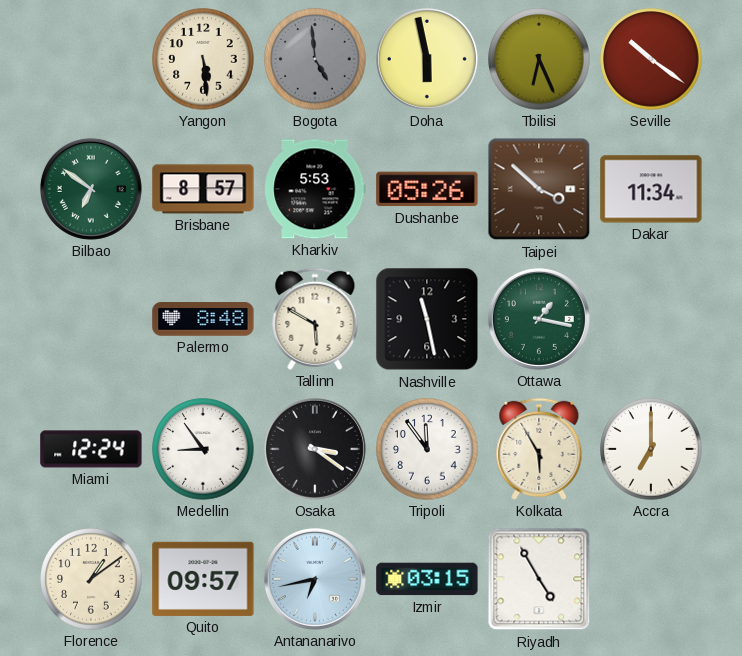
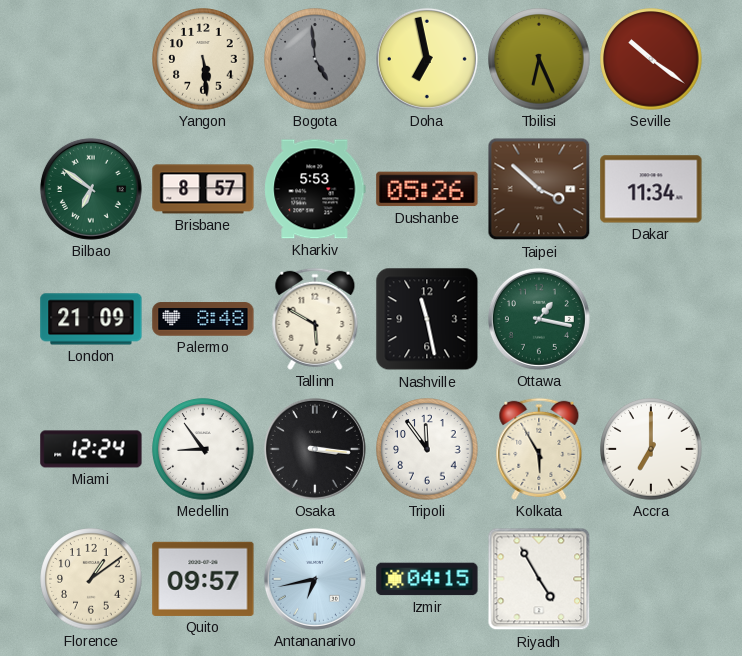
Doha: 5:58 -> 6:58
London: none -> 21:09
Osaka: 3:21 -> 3:16
Izmir: 03:15 -> 04:15
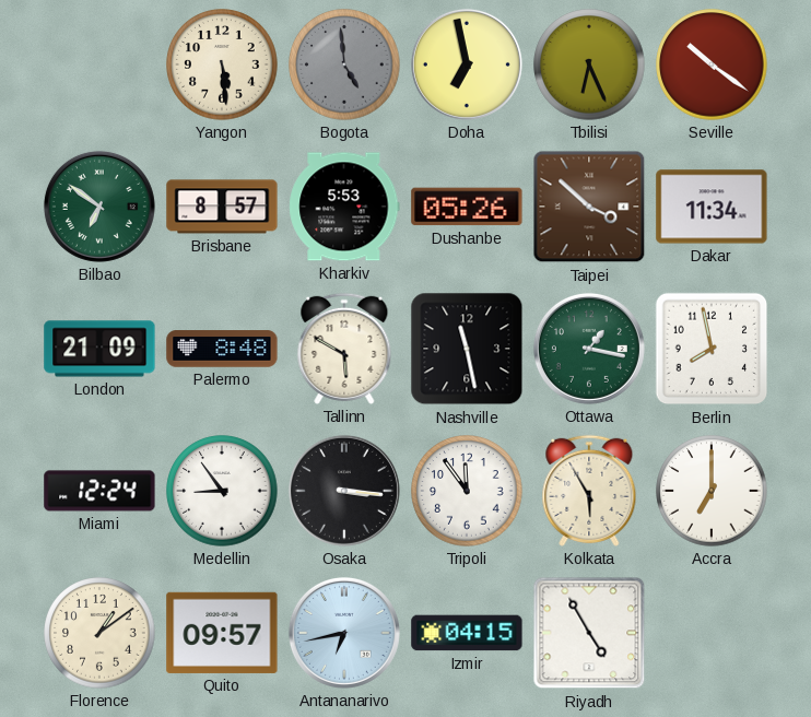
Berlin: none -> 7:58
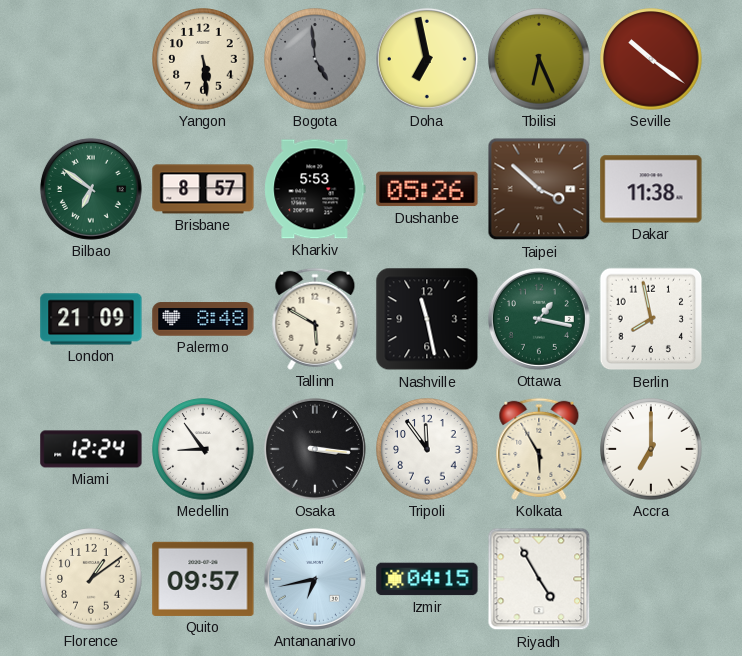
Dakar: 11:34 -> 11:38
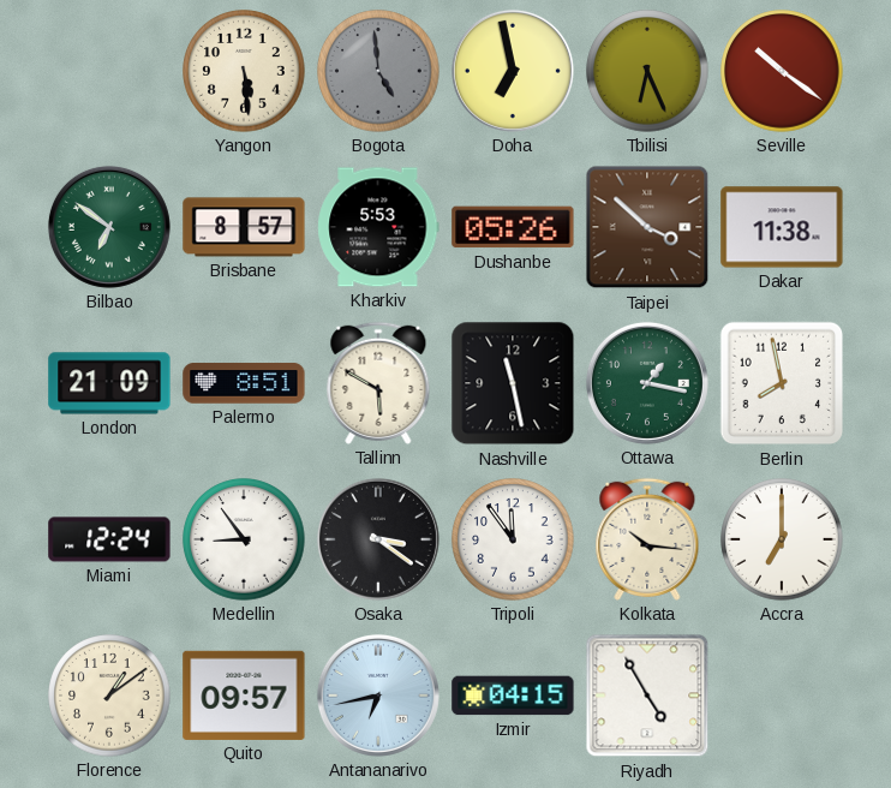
Palermo: 8:48 -> 8:51
Osaka: 3:16 -> 3:21
Kolkata: 5:55 -> 10:16
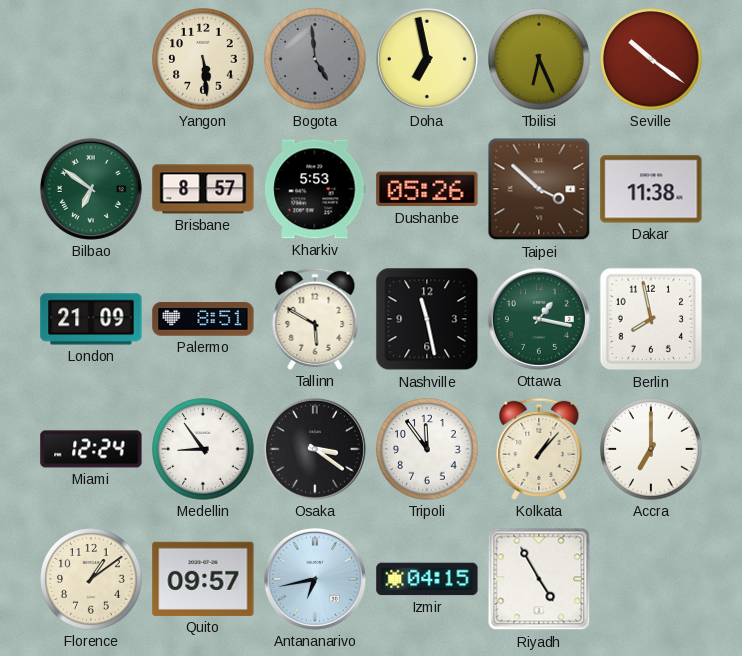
Kolkata: 10:16 -> 1:07
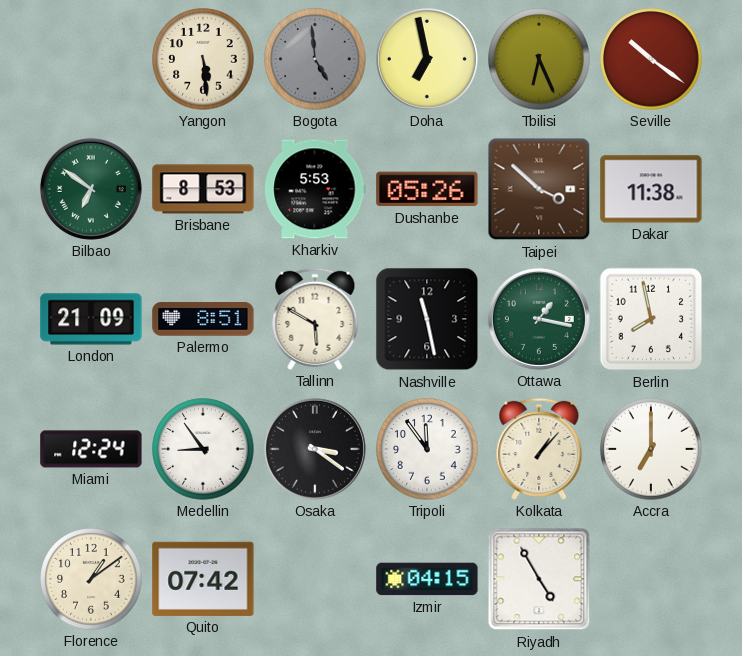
Brisbane: 8:57 -> 8:53
Quito: 09:57 -> 07:42
Antananarivo: 6:43 -> none
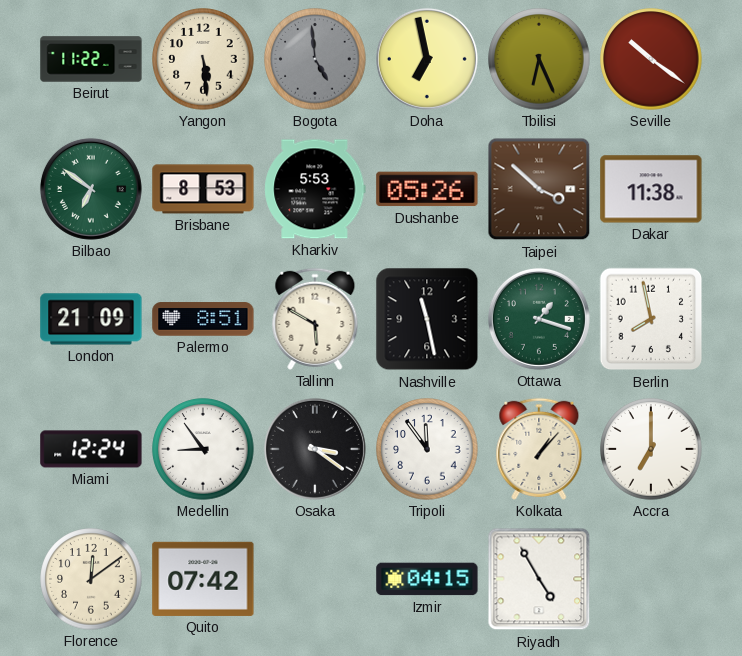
Beirut: none -> 11:22
Ottawa: 1:17 -> 1:18
Florence: 1:09 -> 12:09
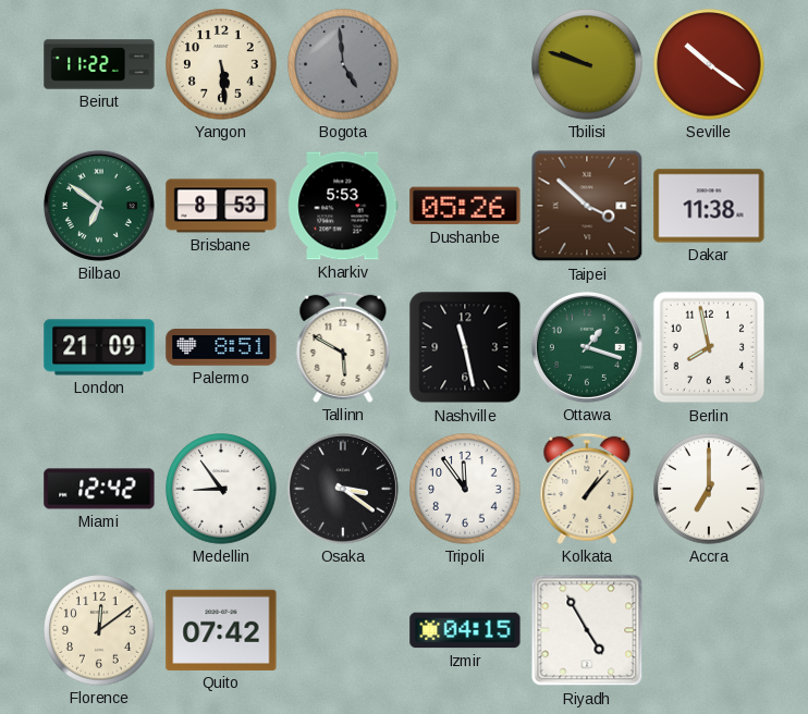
Doha: 6:58 -> none
Tbilisi: 6:26 -> 9:48
Miami: 12:24 -> 12:42
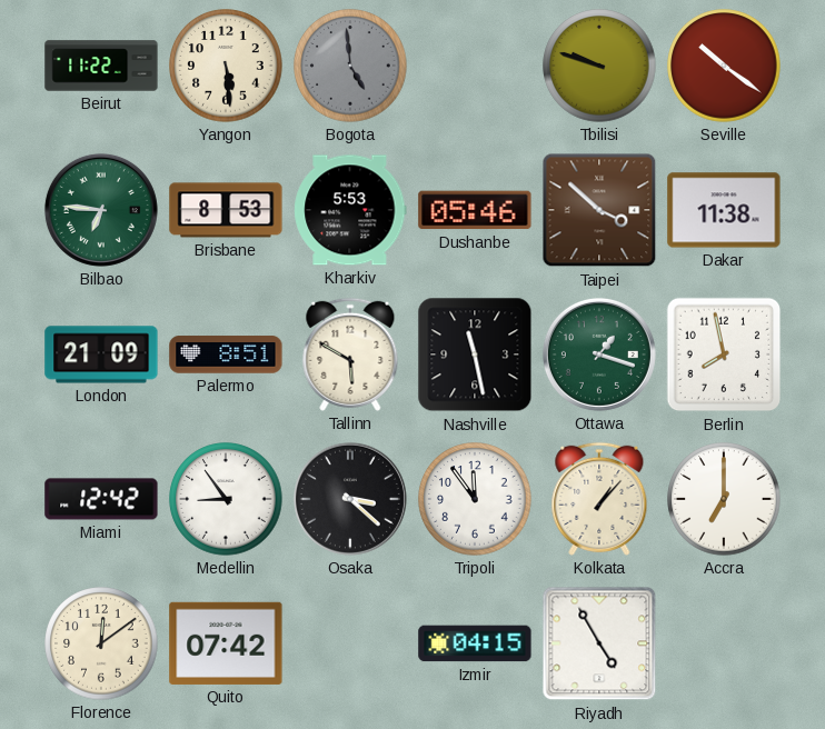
Bilbao: 6:51 -> 6:46
Dushanbe: 05:26 -> 05:46
Osaka: 3:21 -> 3:22
